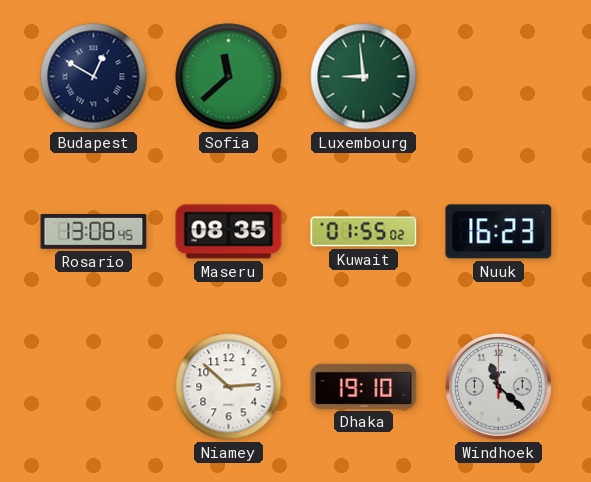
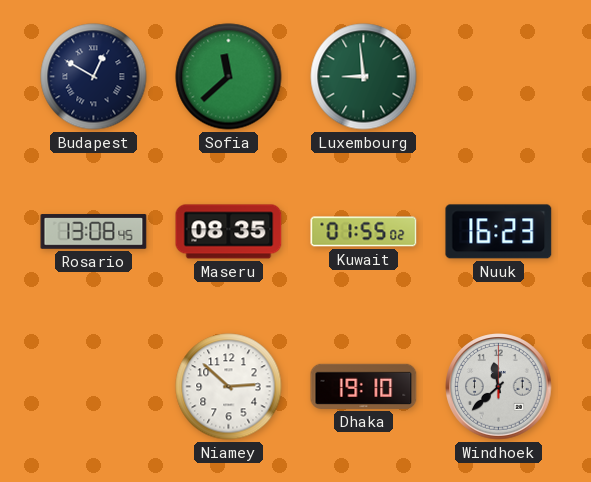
Windhoek: 11:22 -> 11:38
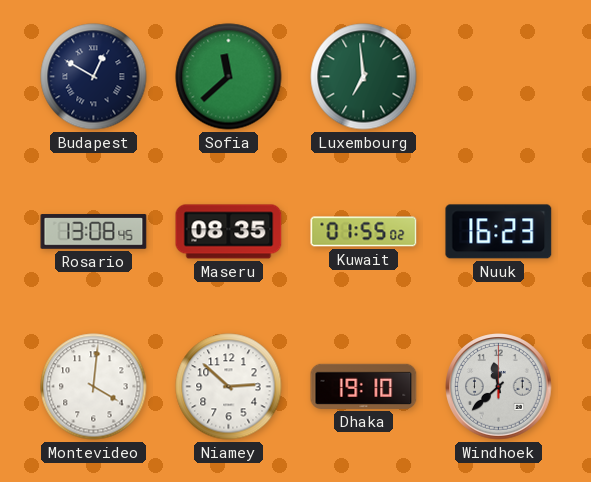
Luxembourg: 8:59 -> 6:59
Montevideo: none -> 4:01
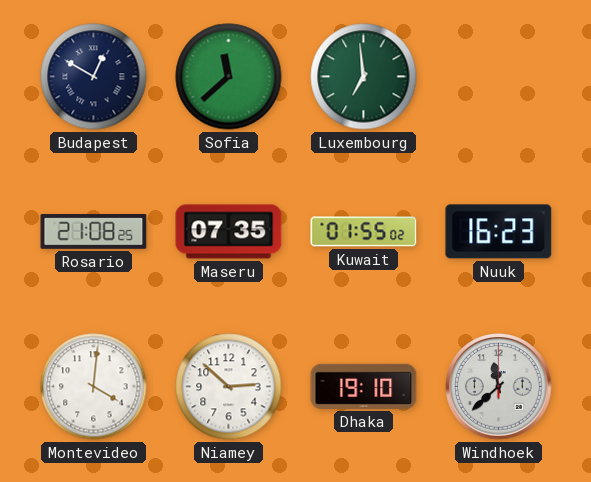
Rosario: 13:08 -> 21:08
Maseru: 08:35 -> 07:35
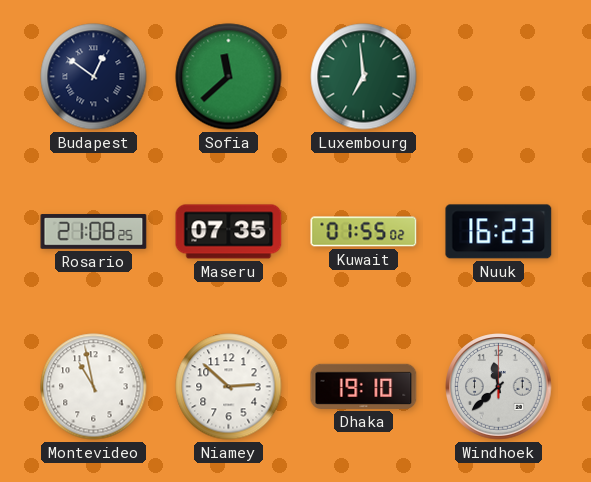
Budapest: 12:50 -> 12:51
Montevideo: 4:01 -> 10:58
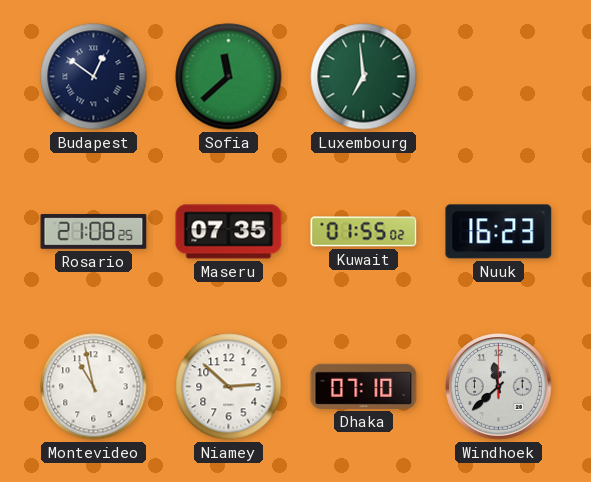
Dhaka: 19:10 -> 07:10
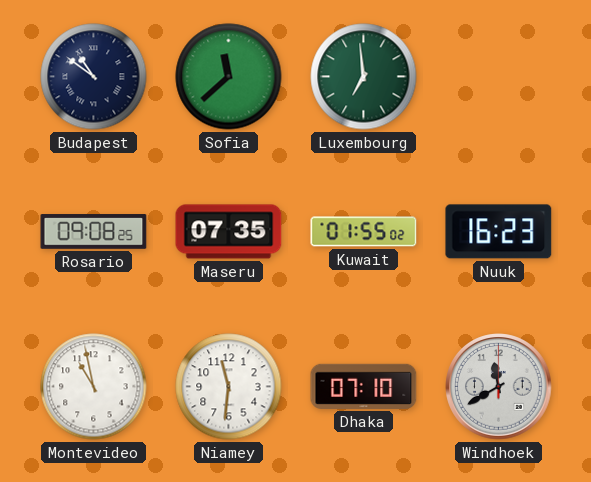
Budapest: 12:51 -> 10:51
Rosario: 21:08 -> 09:08
Niamey: 2:52 -> 11:31
Windhoek: 11:38 -> 11:40
